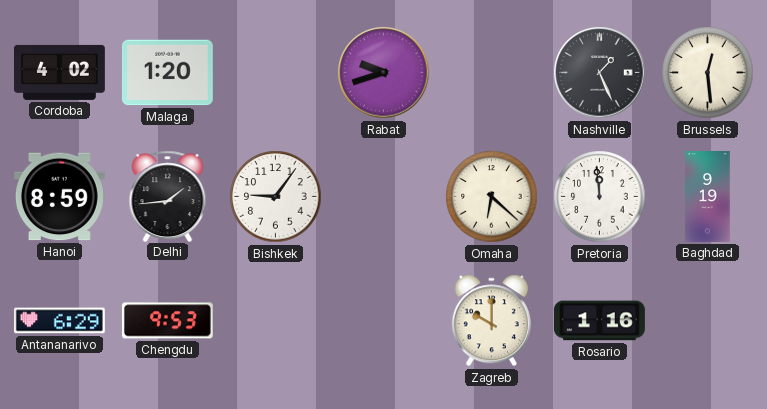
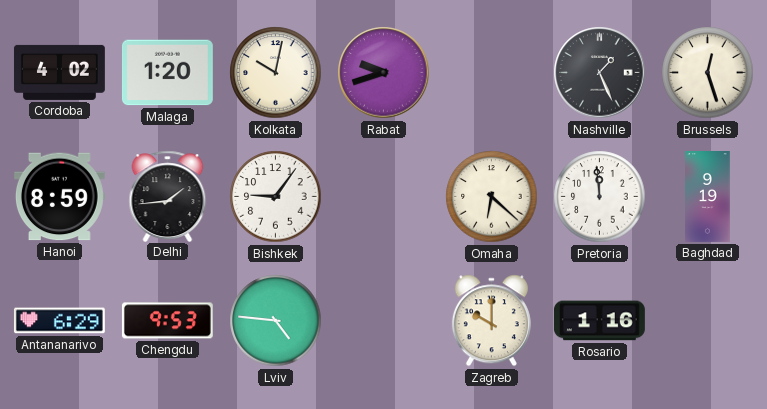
Kolkata: none -> 10:02
Brussels: 12:29 -> 12:27
Lviv: none -> 4:46
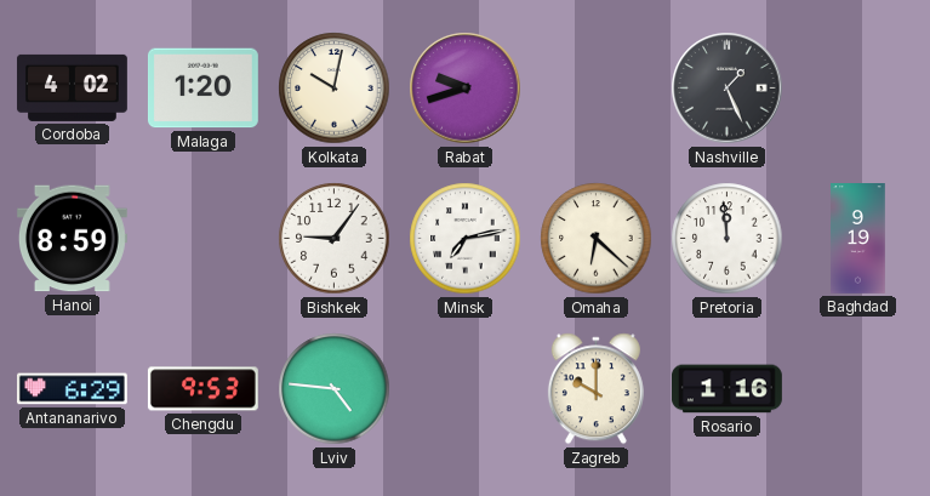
Brussels: 12:27 -> none
Delhi: 1:44 -> none
Minsk: none -> 7:13
